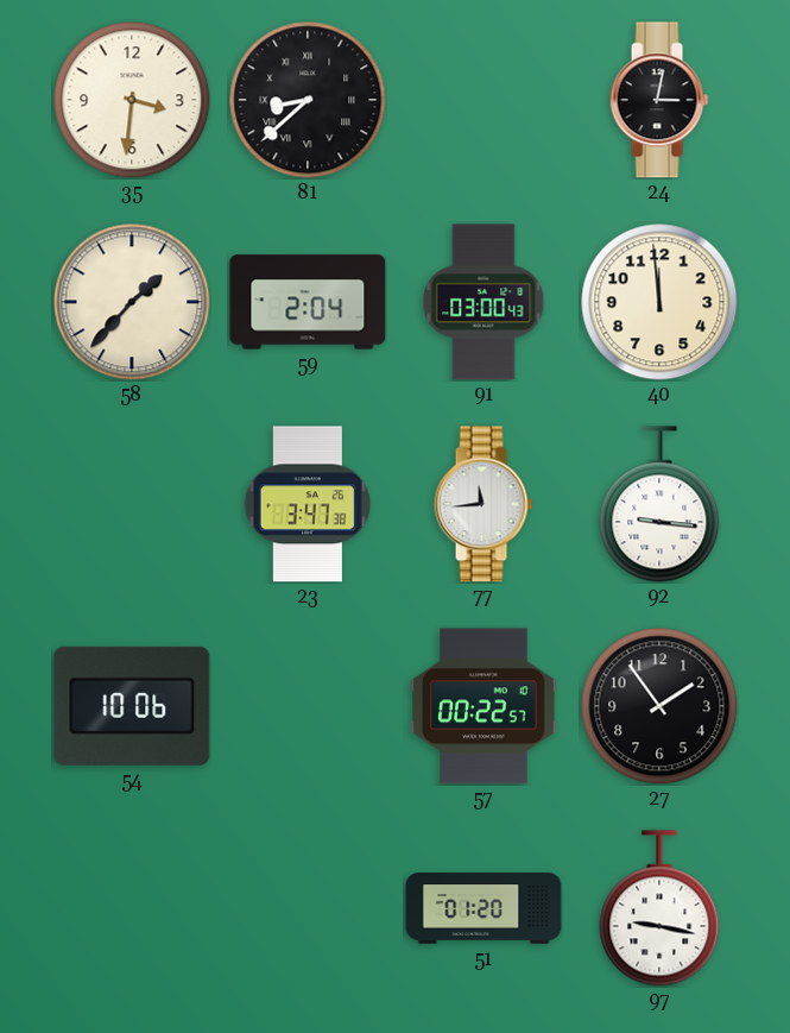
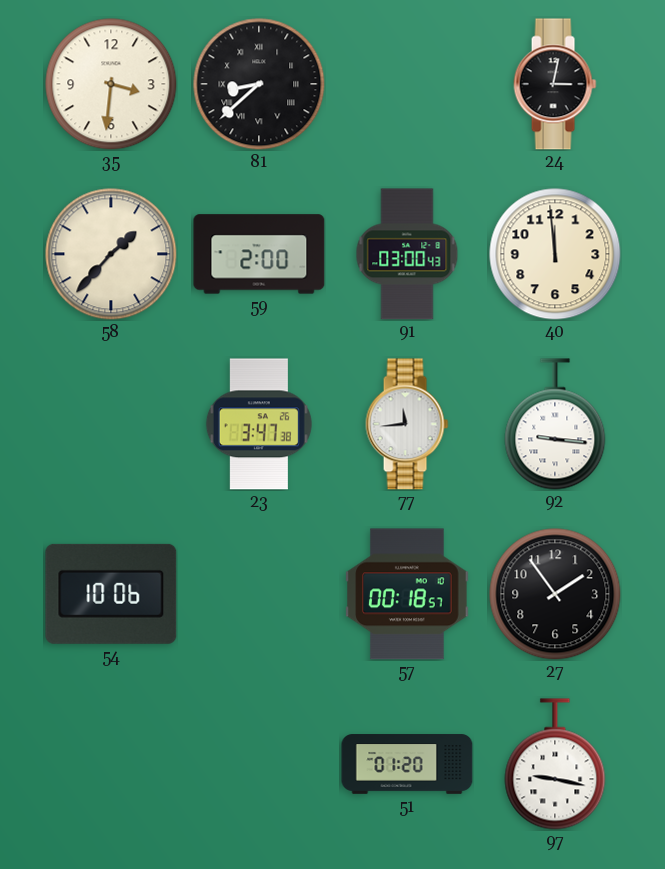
59: 2:04 -> 2:00
57: 00:22 -> 00:18
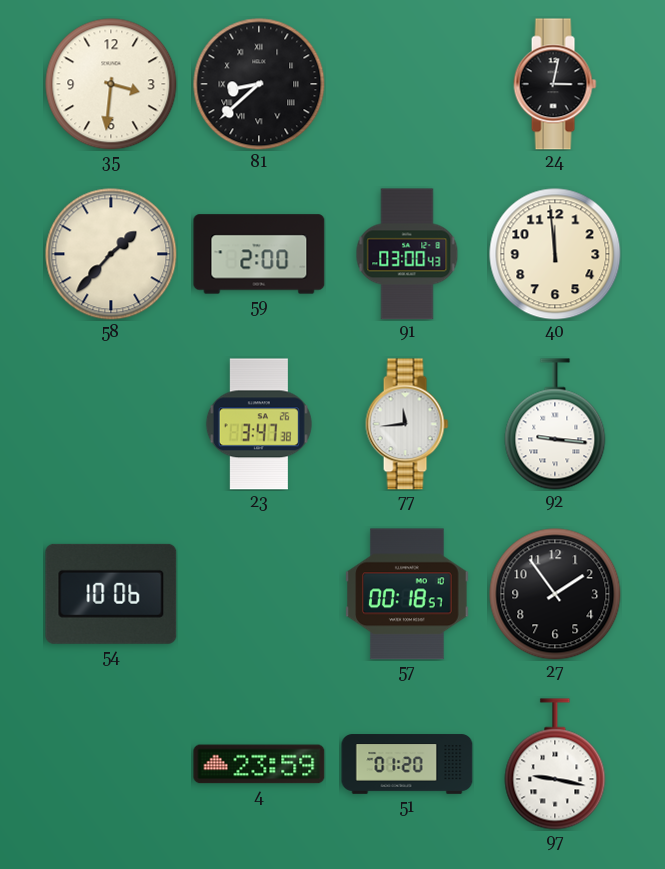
4: none -> 23:59
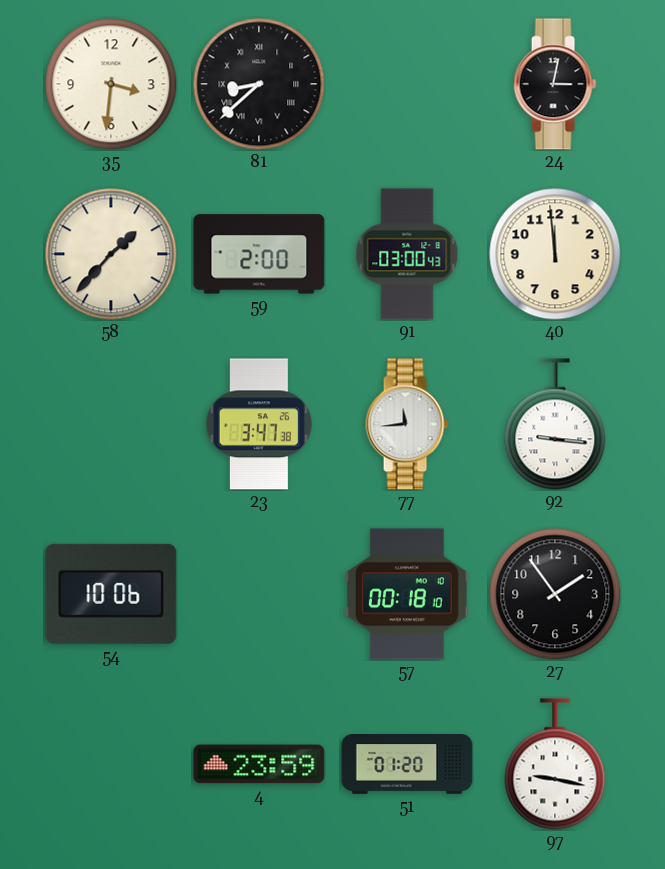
57: 00:18:57 -> 00:18:10
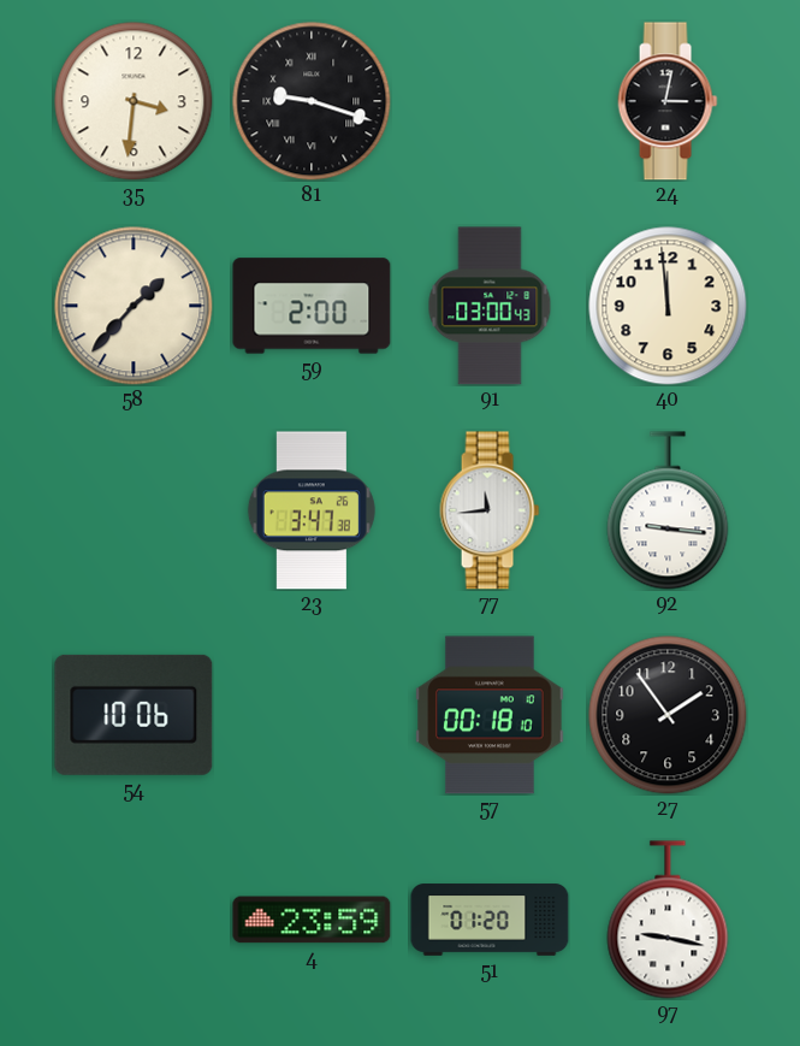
81: 8:38 -> 9:18
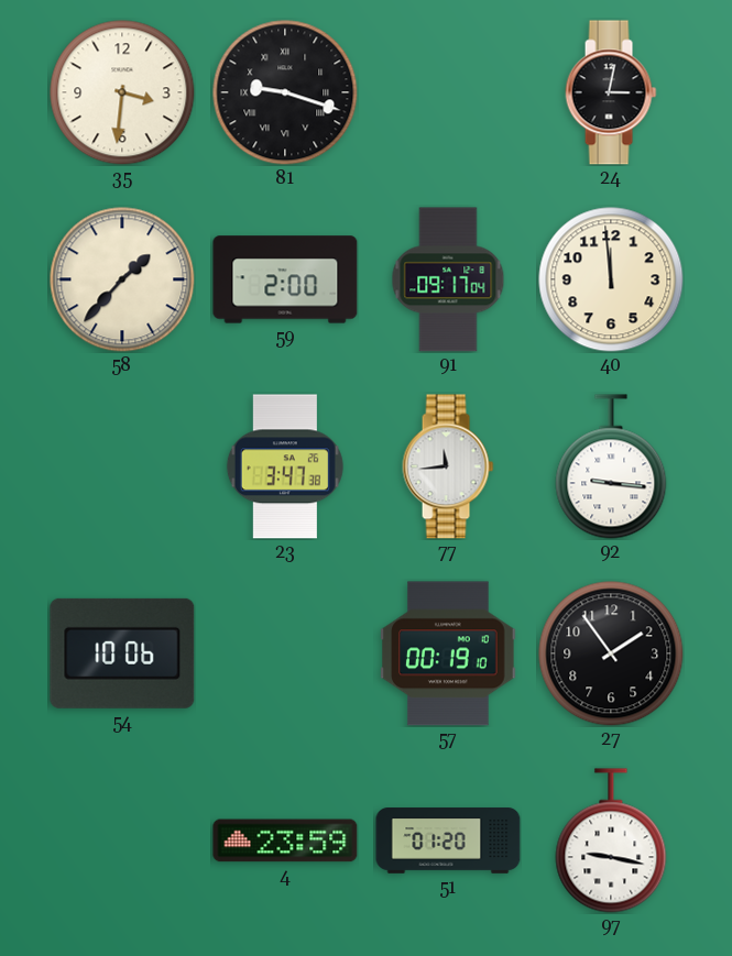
91: 03:00 -> 09:17
57: 00:18 -> 00:19
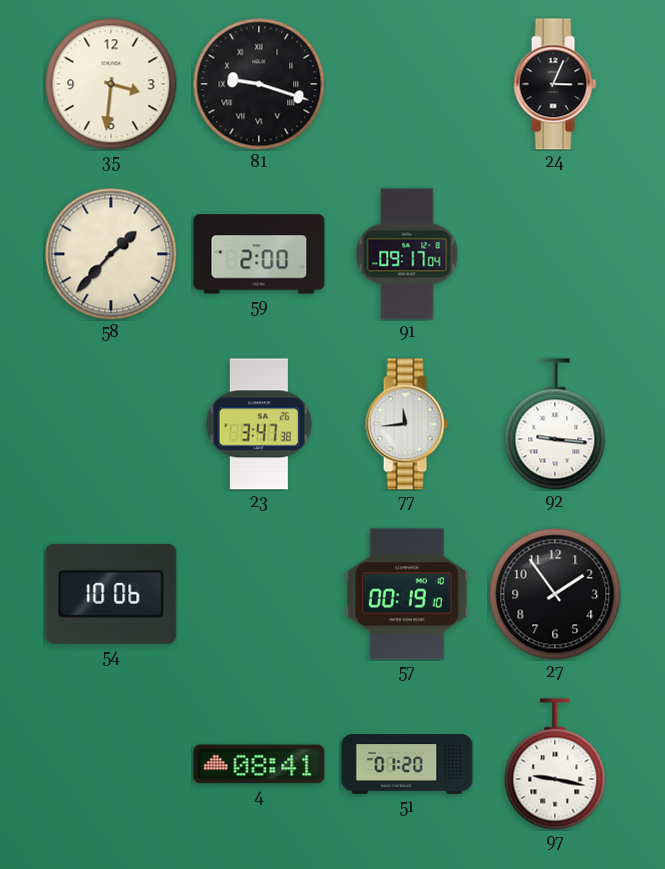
24: 3:02 -> 3:04
40: 11:59 -> none
4: 23:59 -> 08:41
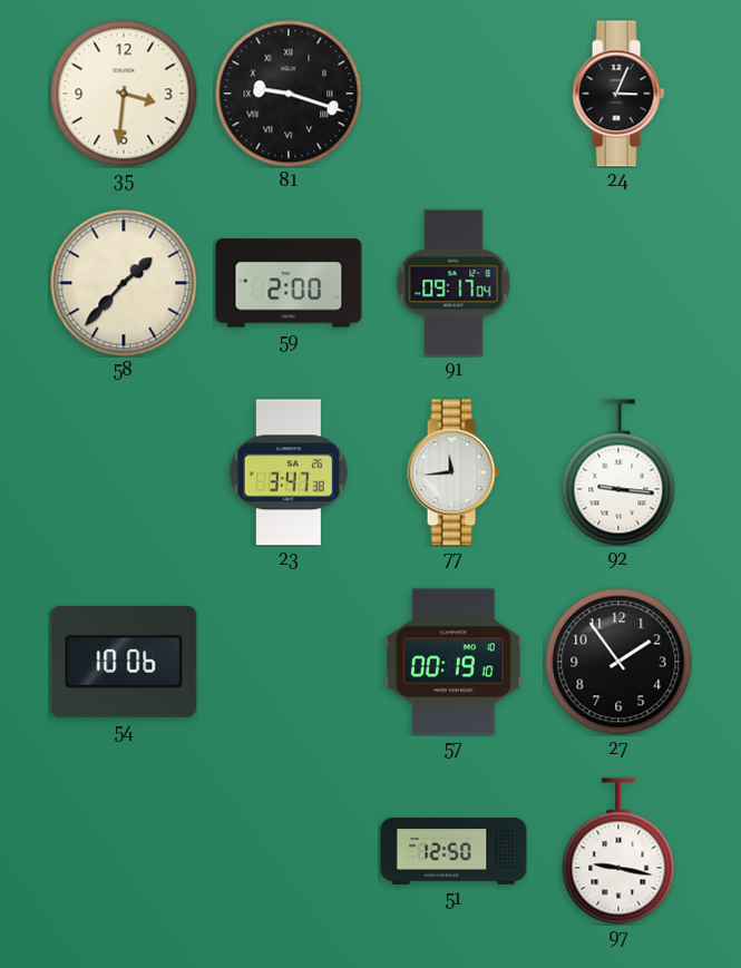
4: 08:41 -> none
51: 01:20 -> 12:50
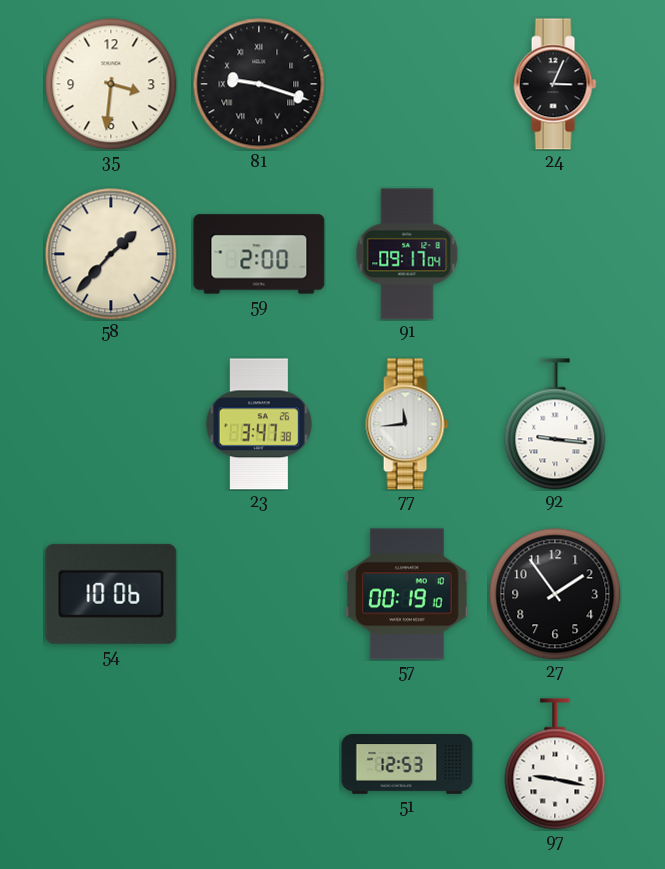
51: 12:50 -> 12:53
